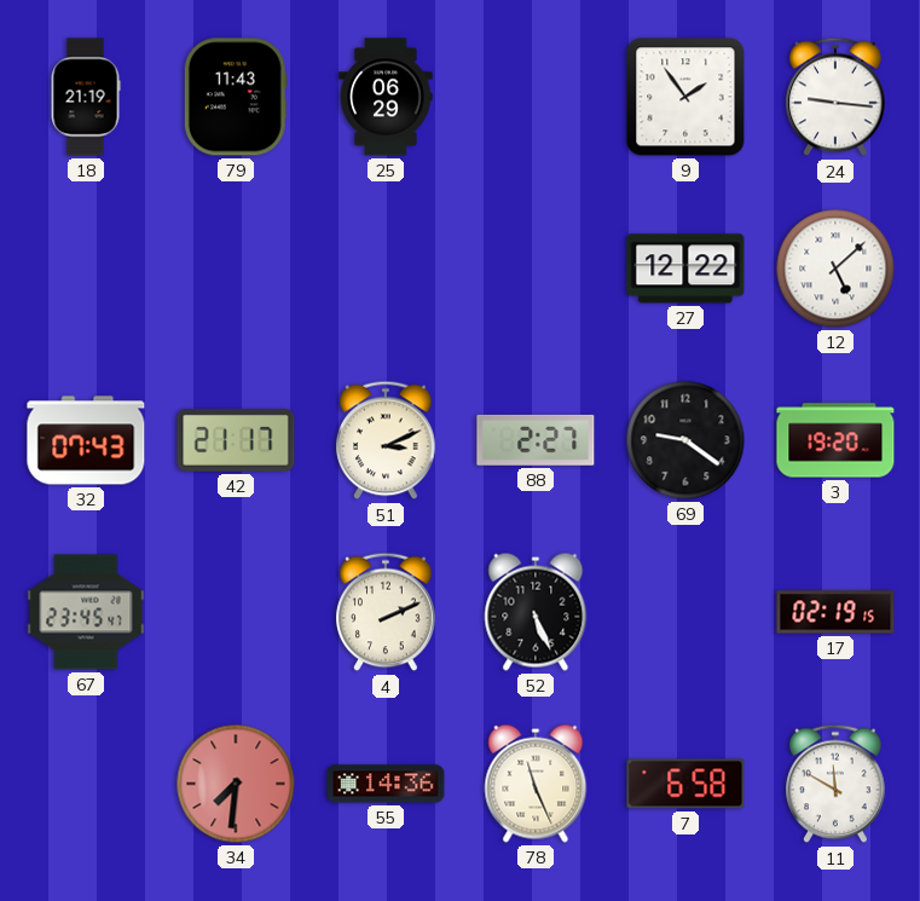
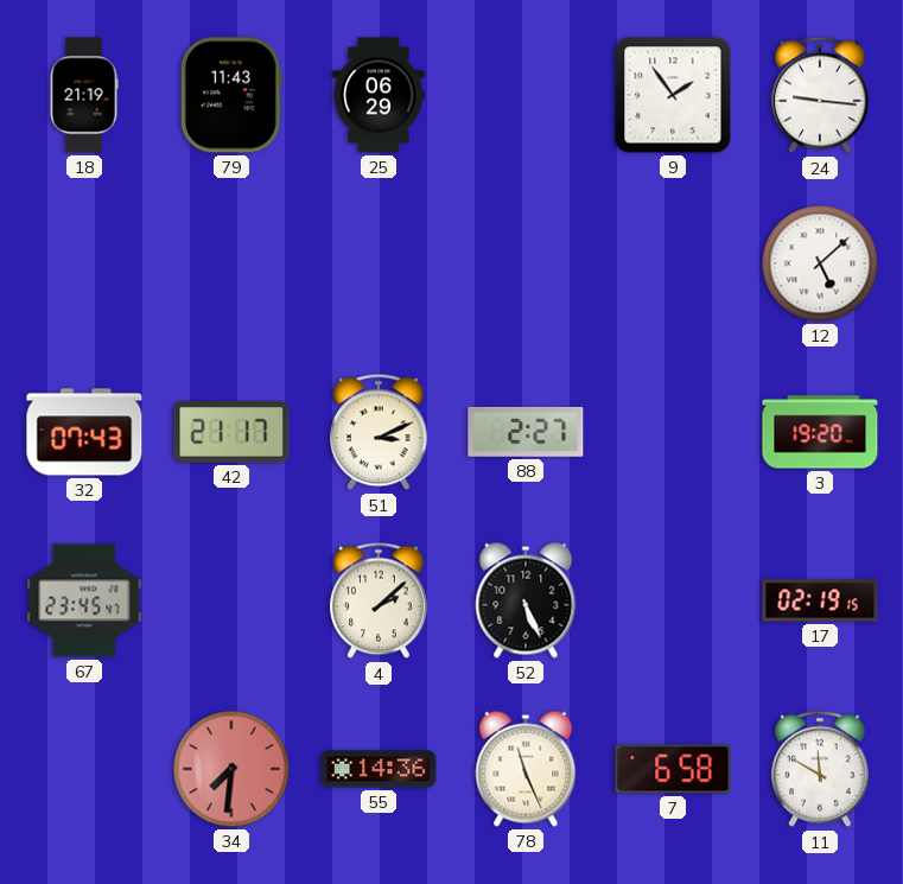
27: 12:22 -> none
69: 9:21 -> none
4: 2:11 -> 2:08
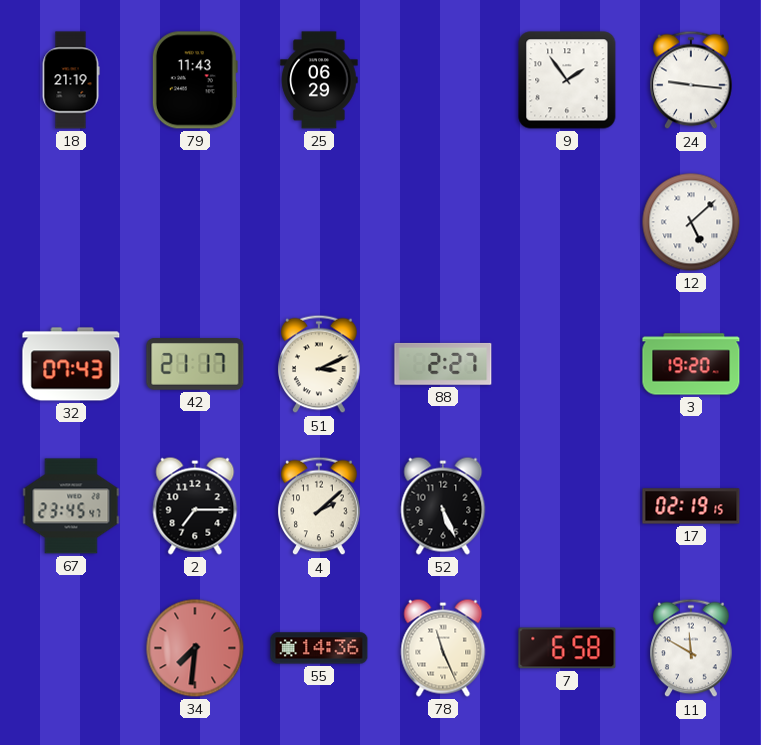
2: none -> 7:15
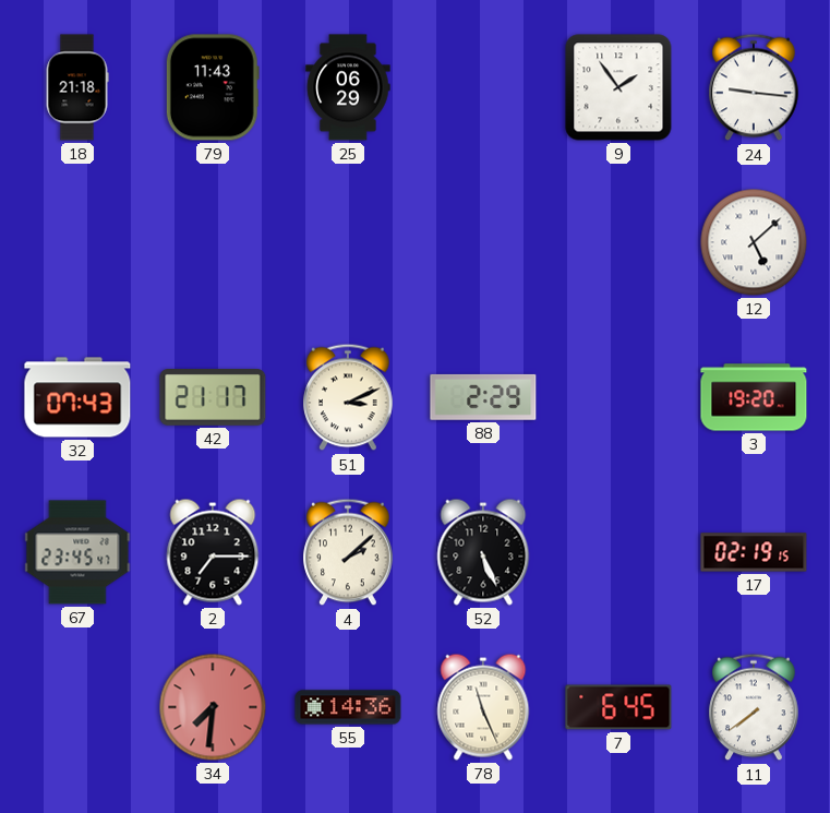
18: 21:19 -> 21:18
88: 2:27 -> 2:29
7: 6:58 -> 6:45
11: 11:50 -> 7:39
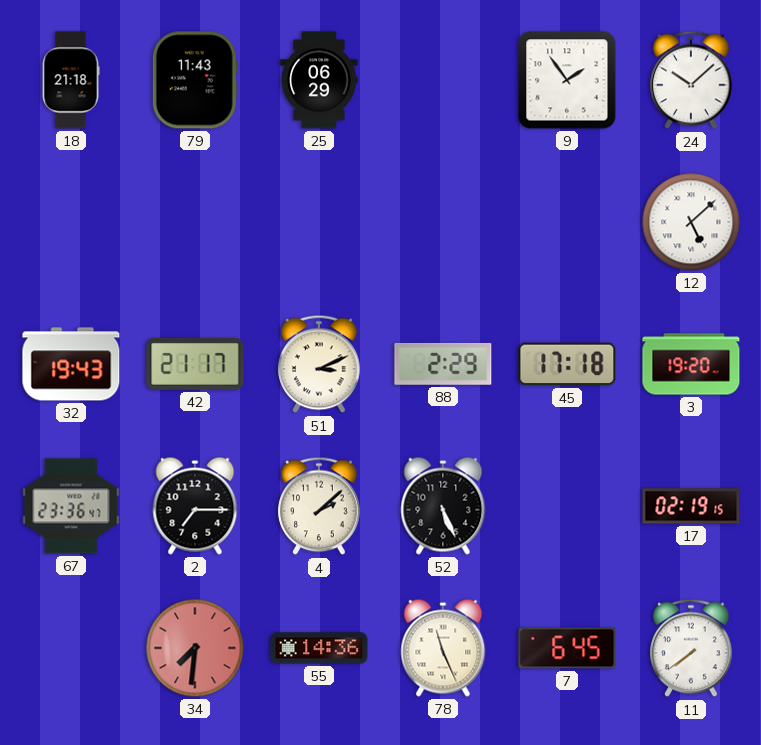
24: 9:16 -> 10:08
32: 07:43 -> 19:43
45: none -> 17:18
67: 23:45 -> 23:36
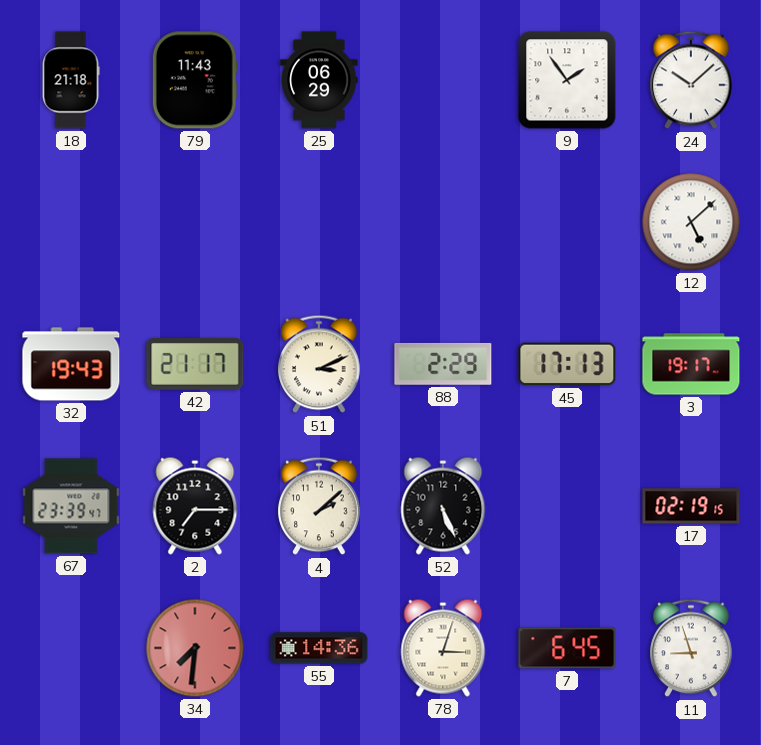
45: 17:18 -> 17:13
3: 19:20 -> 19:17
67: 23:36 -> 23:39
78: 11:26 -> 3:03
11: 7:39 -> 8:57
